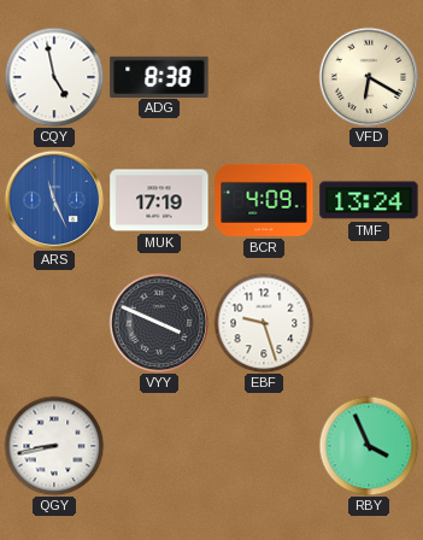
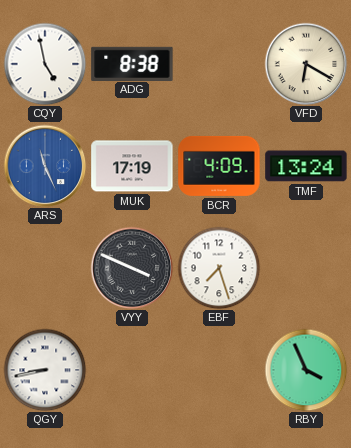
EBF: 9:27 -> 7:27
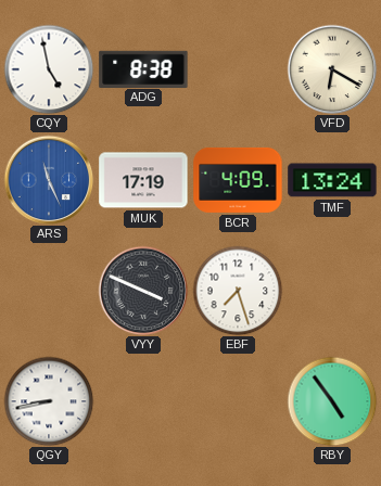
RBY: 3:56 -> 4:54
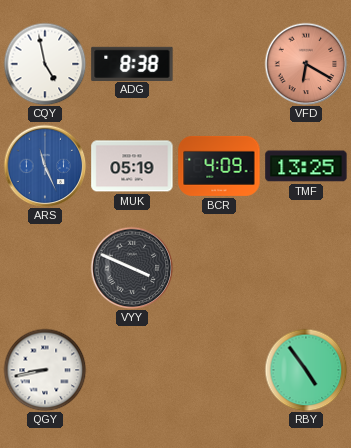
VFD dial: cream -> salmon
MUK: 17:19 -> 05:19
TMF: 13:24 -> 13:25
EBF: 7:27 -> none
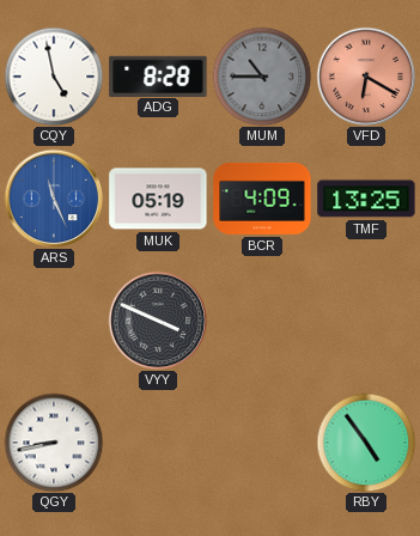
ADG: 8:38 -> 8:28
MUM: none -> 10:45
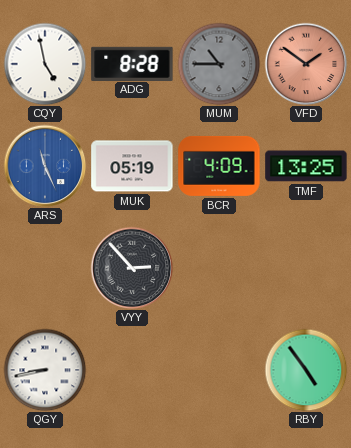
VFD: 6:20 -> 1:51
VYY: 3:49 -> 2:53
